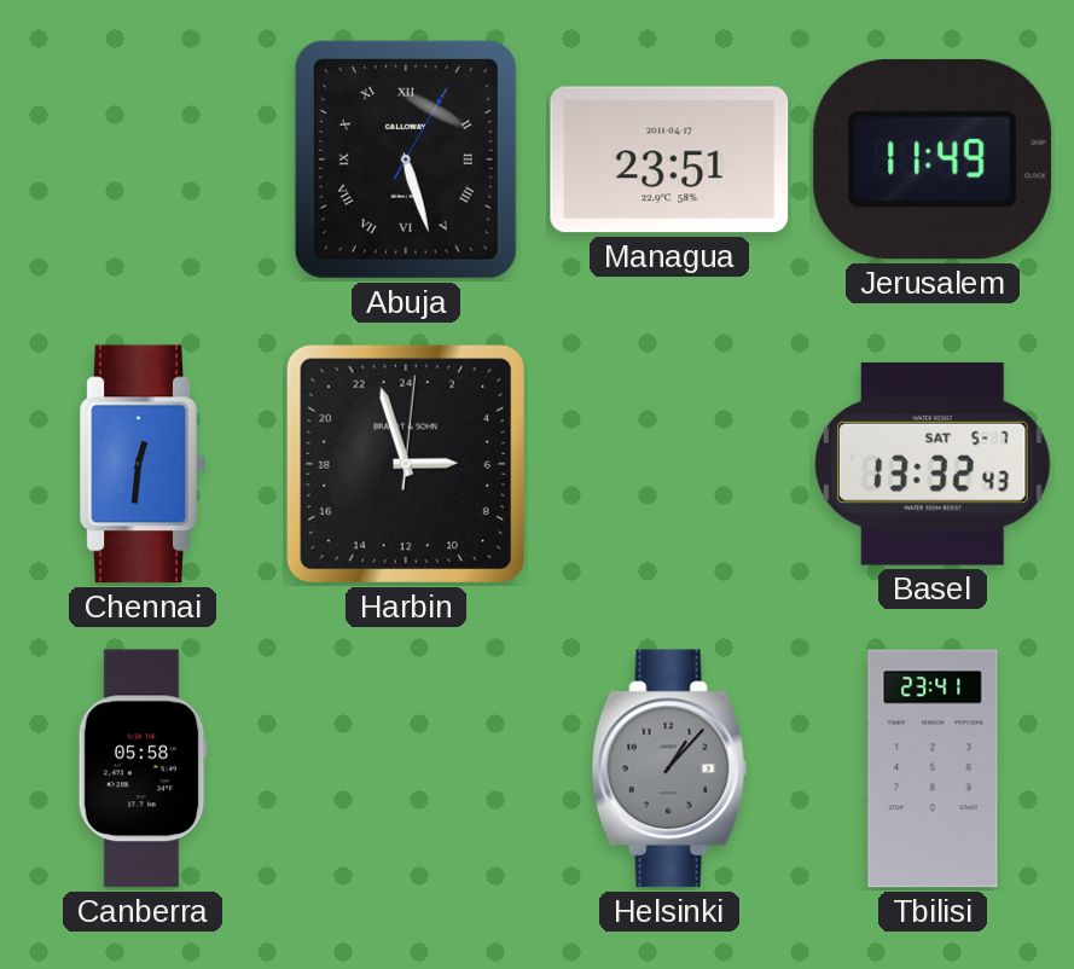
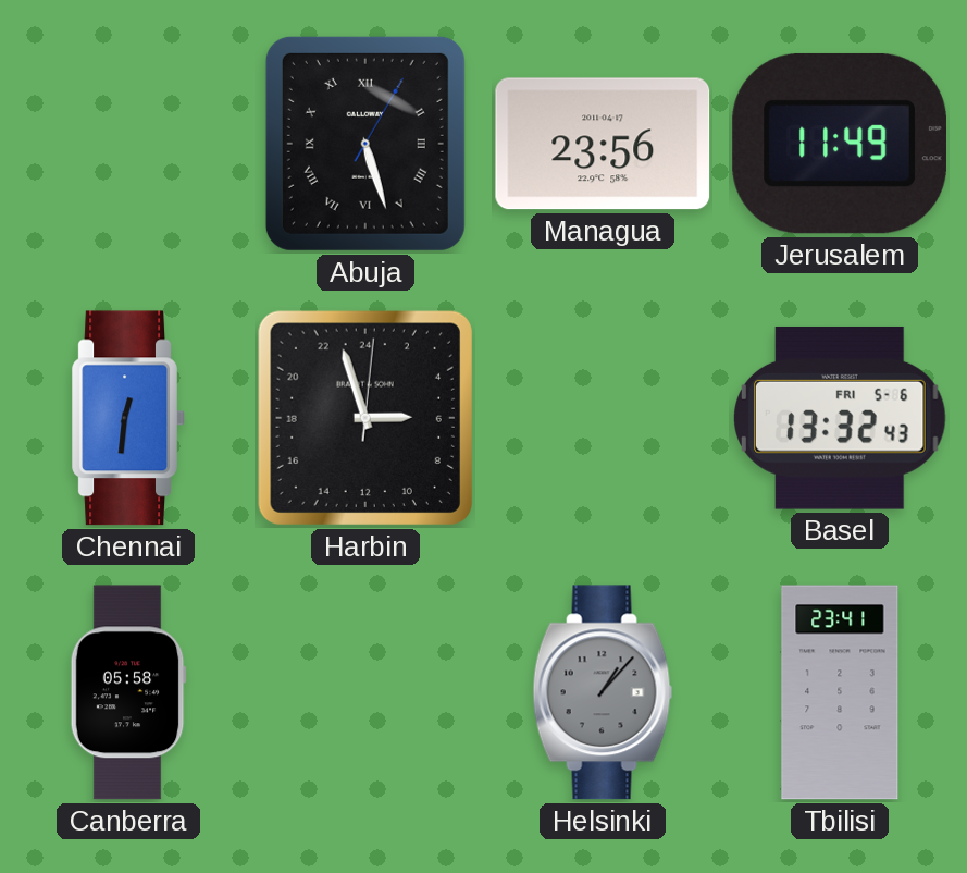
Managua: 23:51 -> 23:56
Basel date: SAT 5-7 -> FRI 5-6
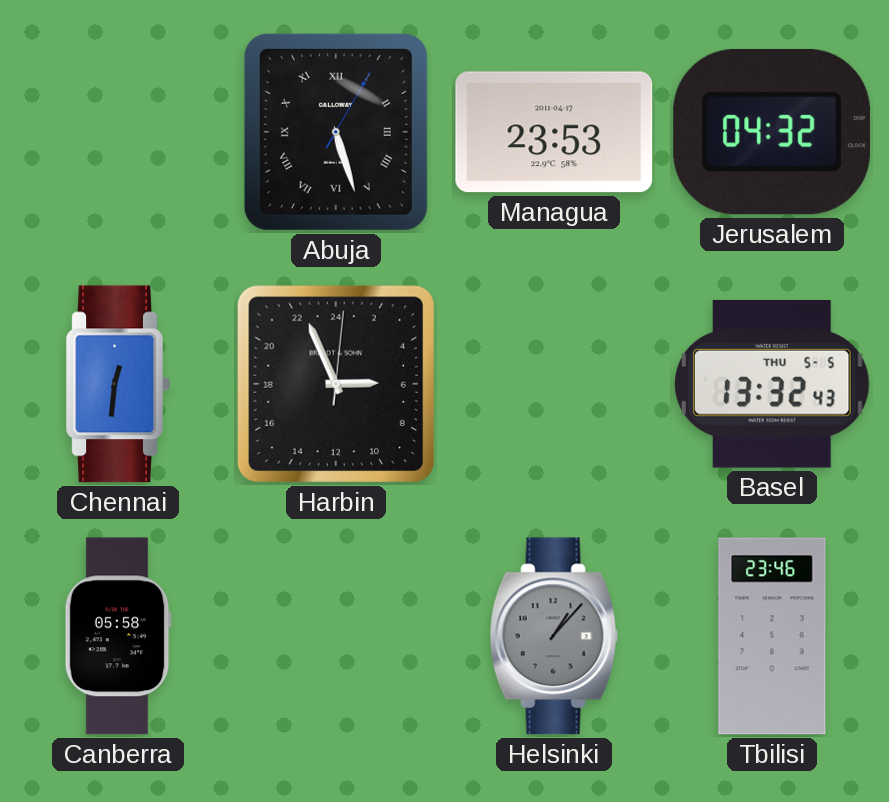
Managua: 23:56 -> 23:53
Jerusalem: 11:49 -> 04:32
Harbin: 5:57 -> 5:56
Basel date: FRI 5-6 -> THU 5-5
Tbilisi: 23:41 -> 23:46
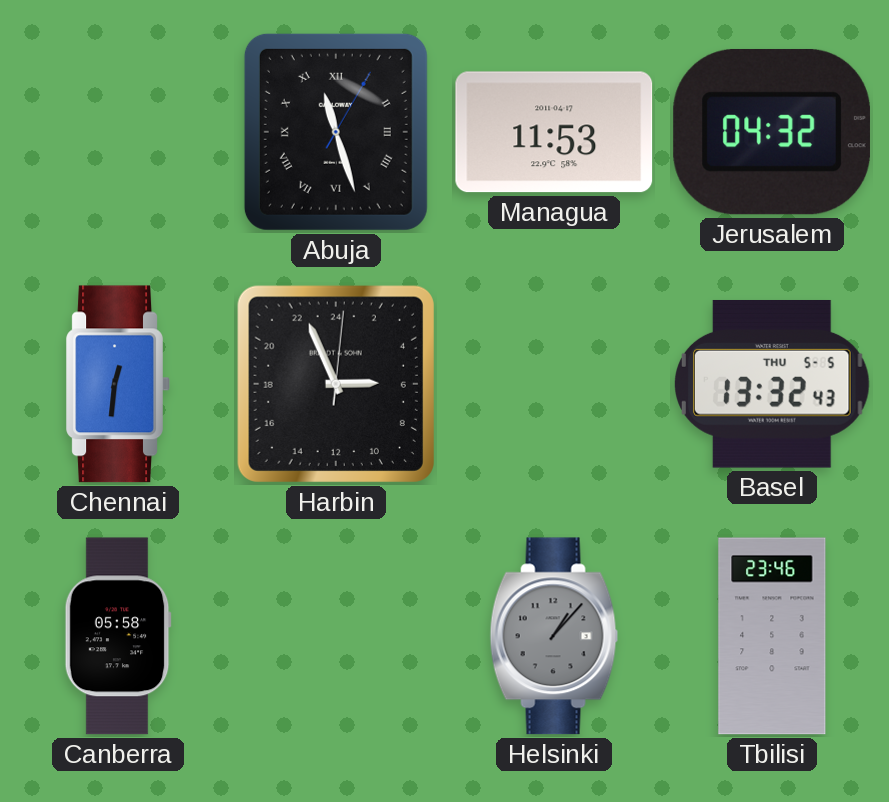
Abuja: 5:27 -> 11:27
Managua: 23:53 -> 11:53
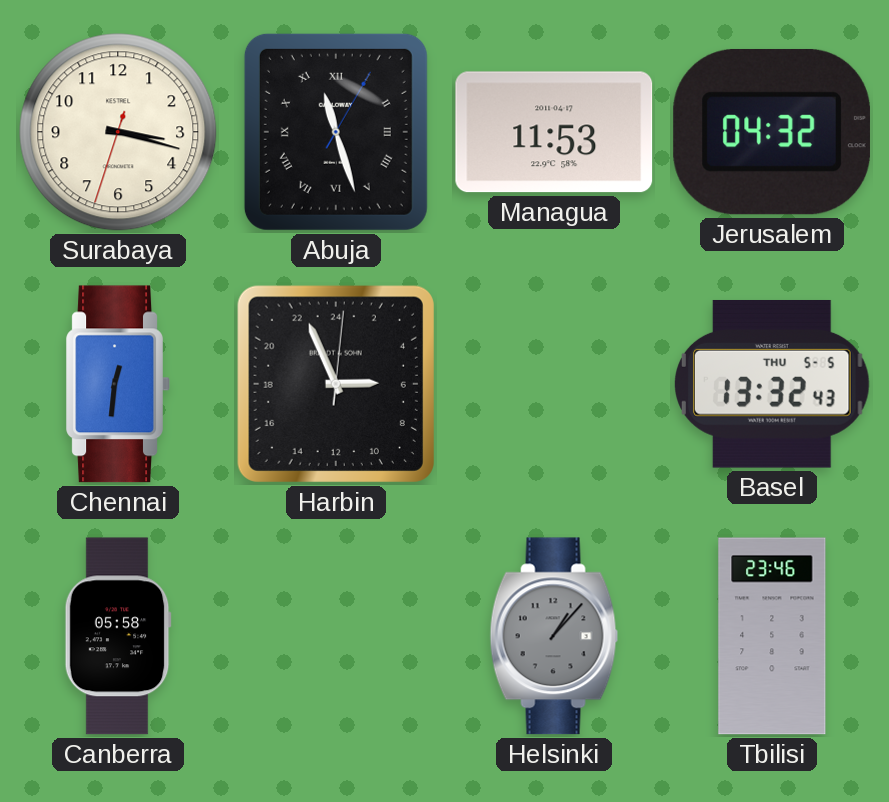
Surabaya: none -> 3:17
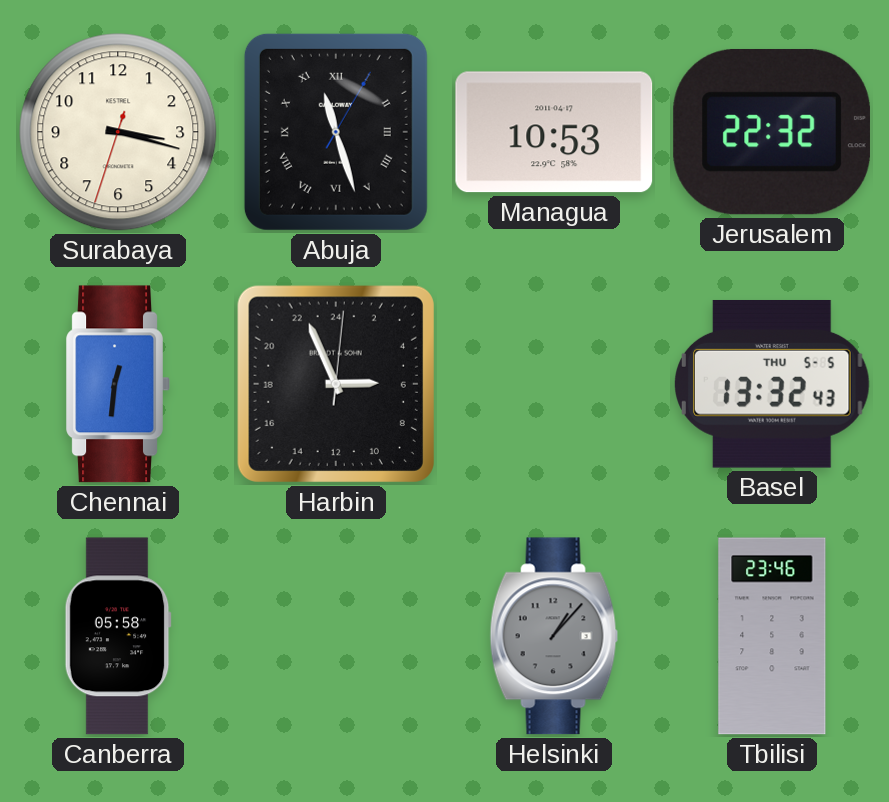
Managua: 11:53 -> 10:53
Jerusalem: 04:32 -> 22:32
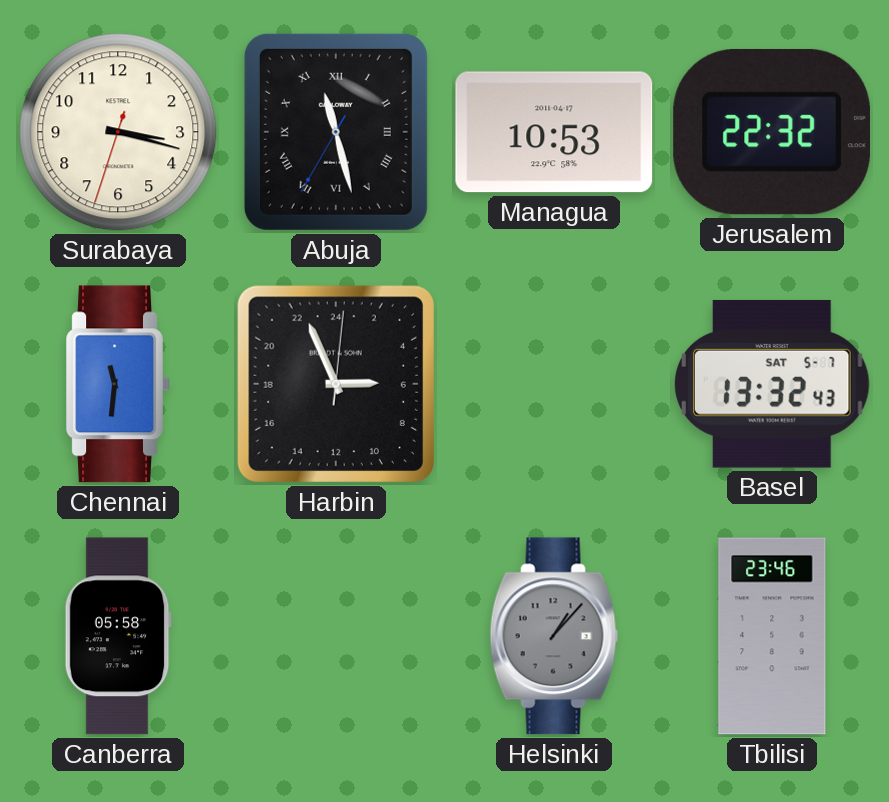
Abuja: 11:27:05 -> 11:27:35
Chennai: 12:31 -> 11:31
Basel date: THU 5-5 -> SAT 5-7
